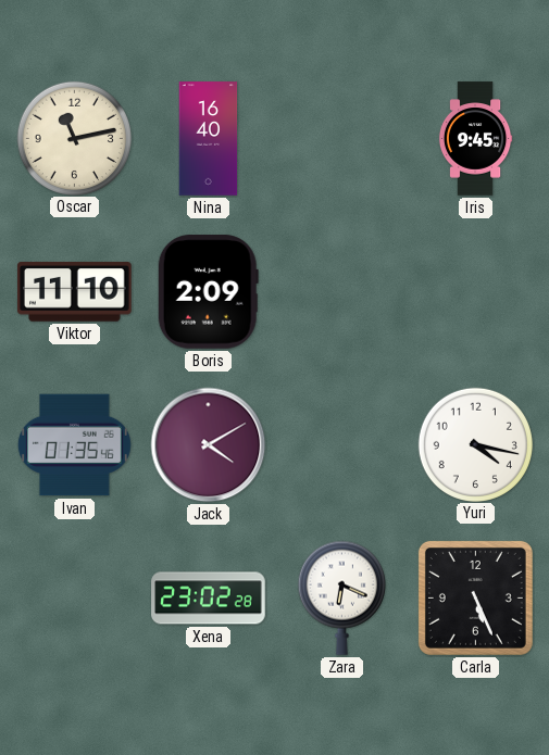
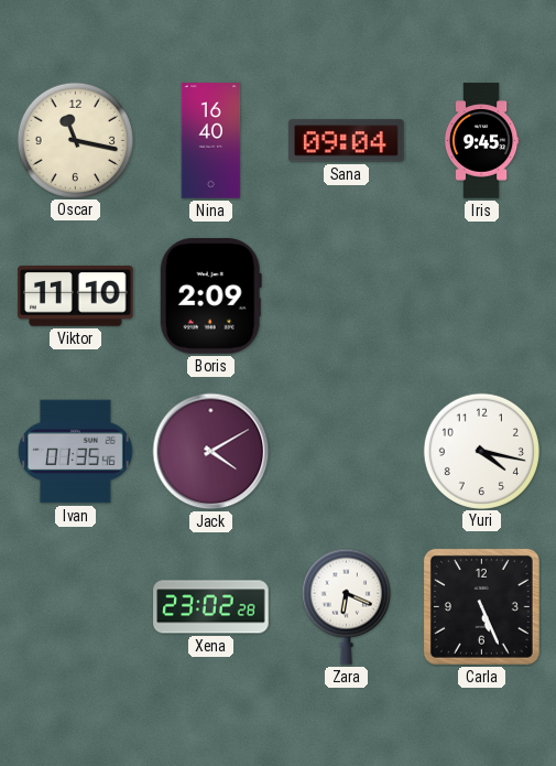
Oscar: 11:13 -> 11:17
Sana: none -> 09:04
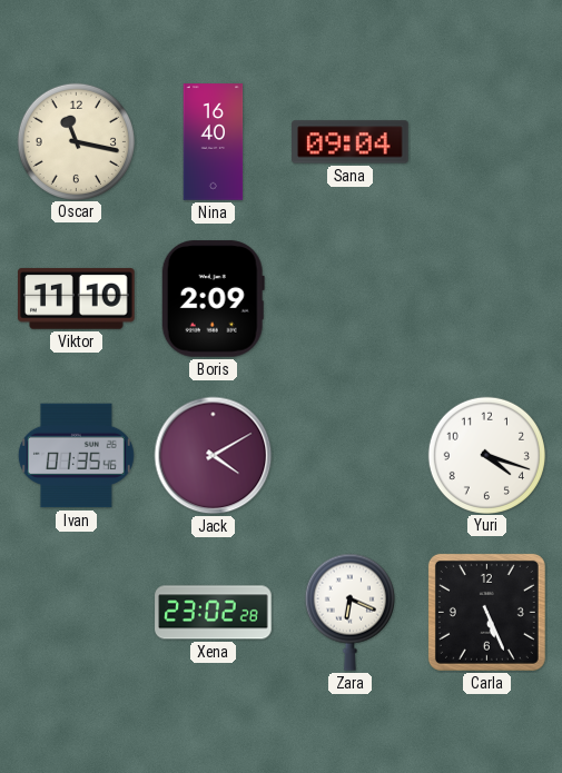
Iris: 9:45 -> none
Yuri: 4:17 -> 4:18
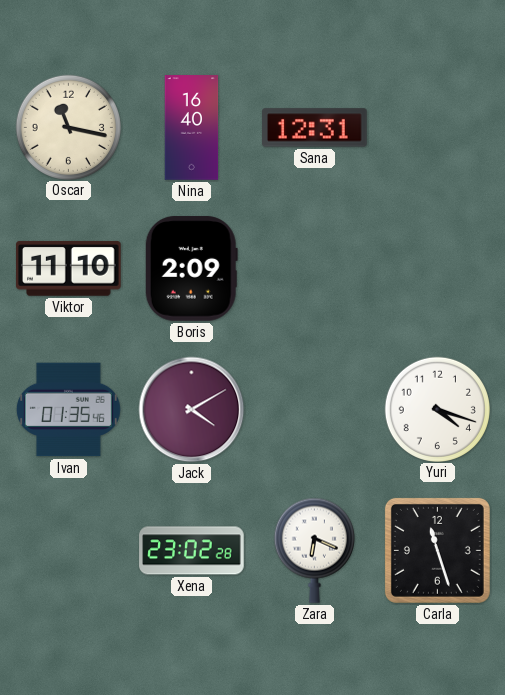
Sana: 09:04 -> 12:31
Carla: 5:26 -> 11:27
